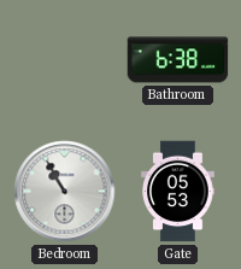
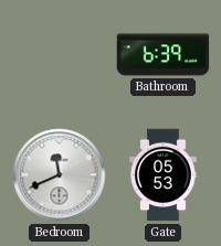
Bathroom: 6:38 -> 6:39
Bedroom: 10:55 -> 11:41
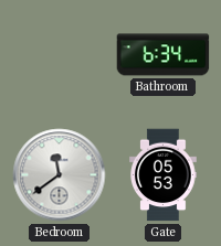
Bathroom: 6:39 -> 6:34
Bedroom: 11:41 -> 11:39
